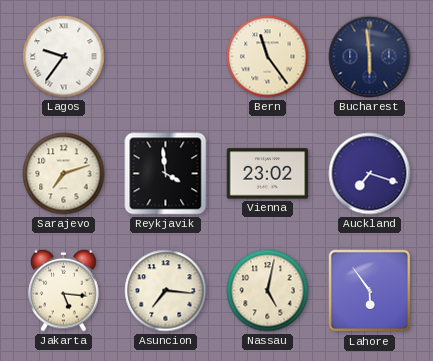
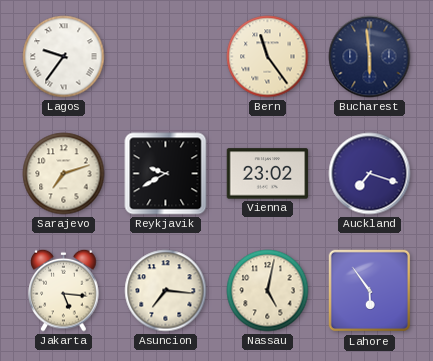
Reykjavik: 3:59 -> 9:40
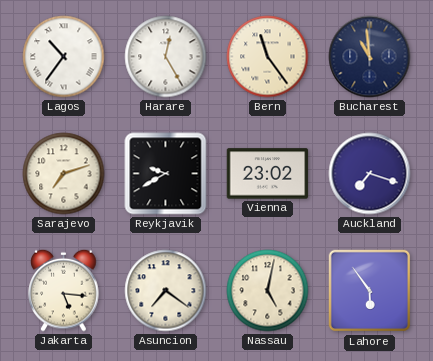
Lagos: 9:36 -> 10:36
Harare: none -> 12:25
Bucharest: 5:59 -> 10:59
Asuncion: 7:16 -> 7:21
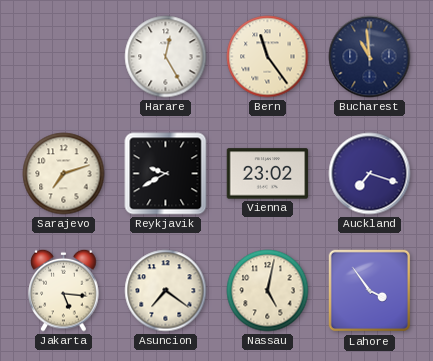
Lagos: 10:36 -> none
Lahore: 5:54 -> 3:54
